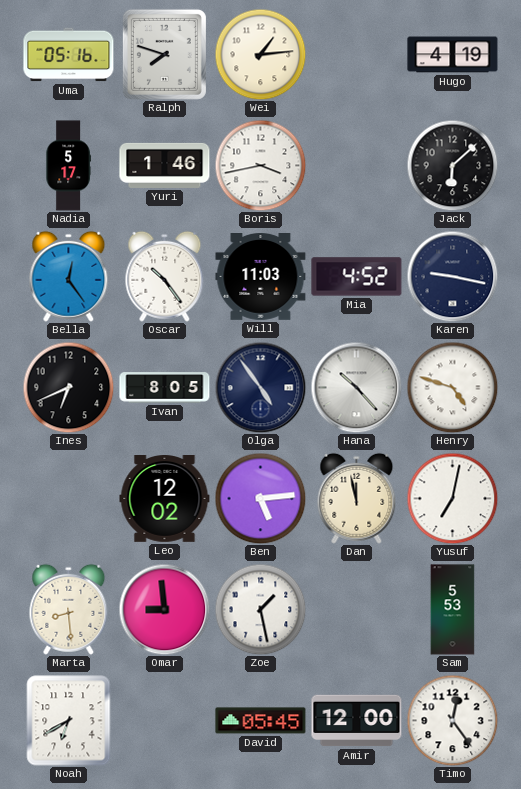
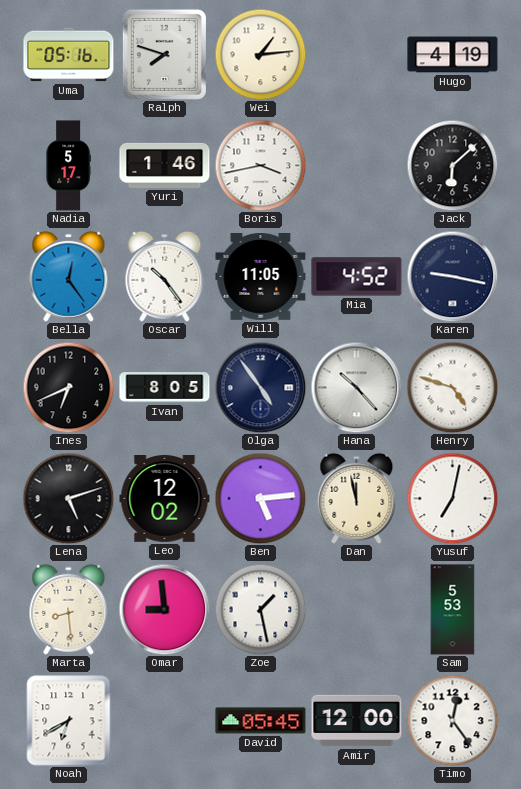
Will: 11:03 -> 11:05
Lena: none -> 5:12
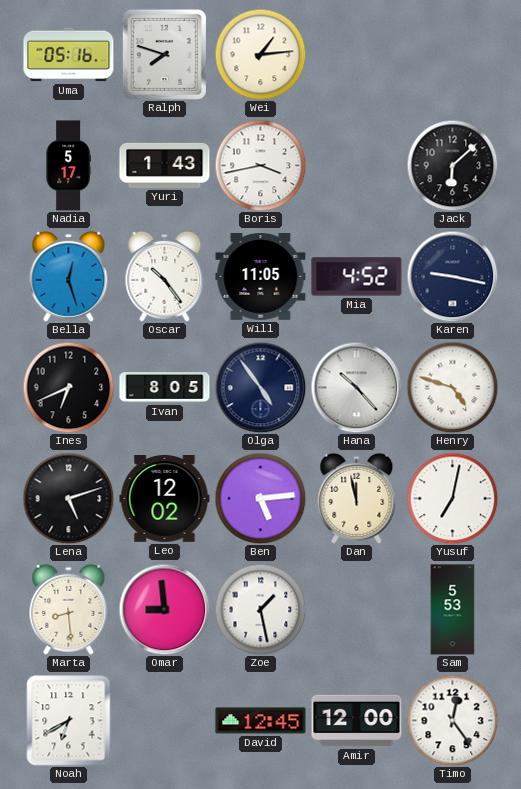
Hugo: 4:19 -> none
Yuri: 1:46 -> 1:43
Bella: 12:24 -> 12:27
David: 05:45 -> 12:45
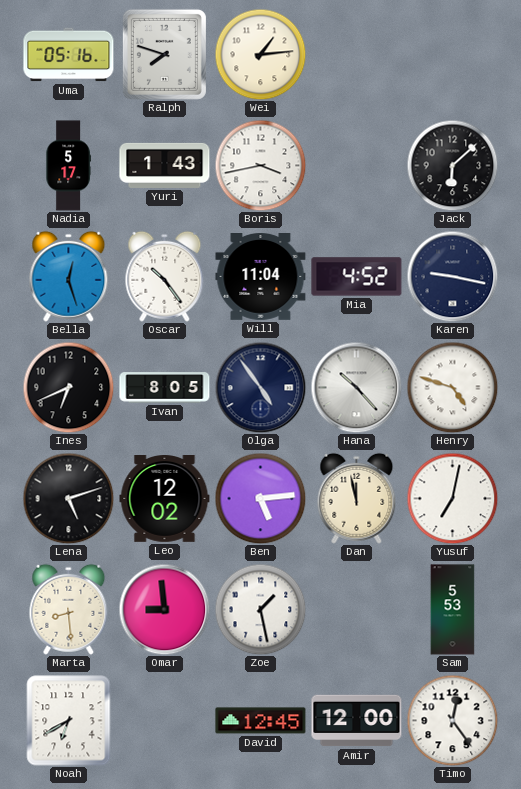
Will: 11:05 -> 11:04
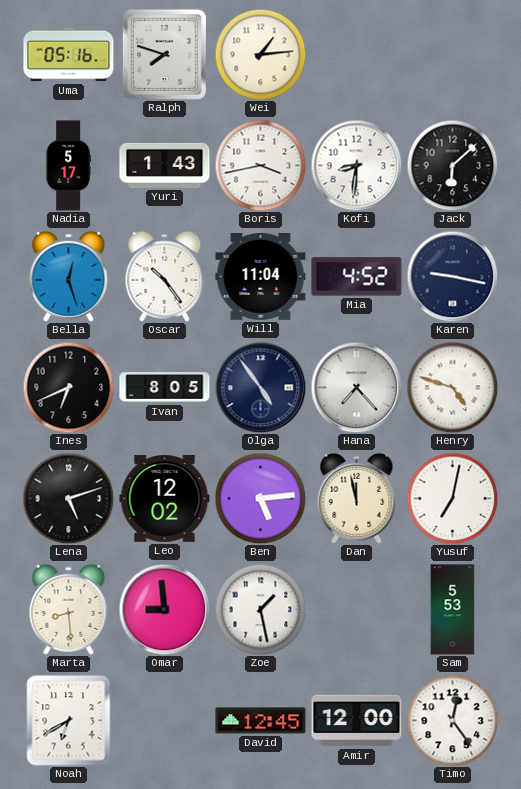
Kofi: none -> 8:31
Hana: 10:23 -> 7:23
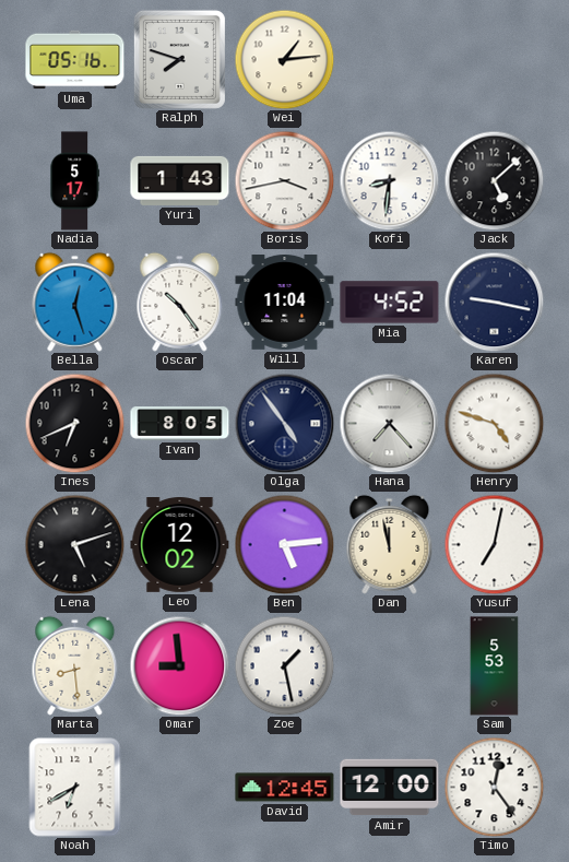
Jack: 6:08 -> 5:08
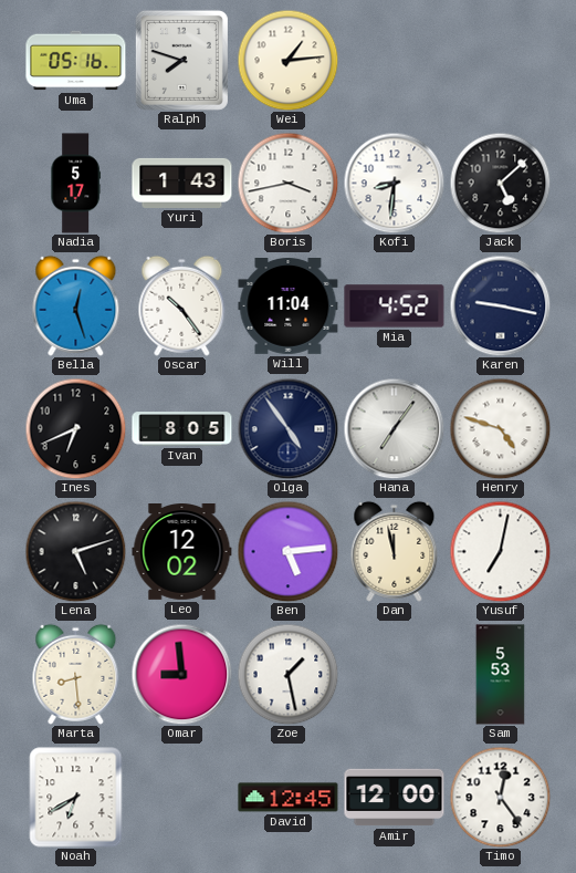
Hana: 7:23 -> 7:06
